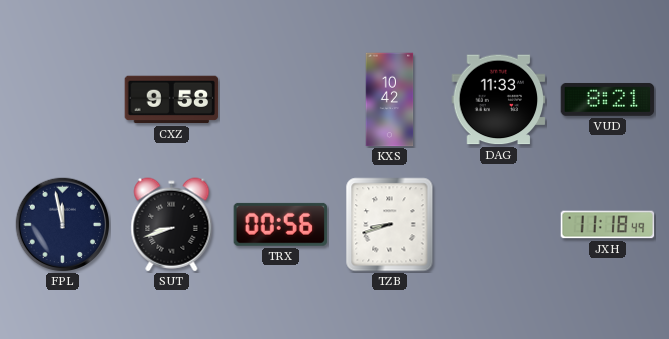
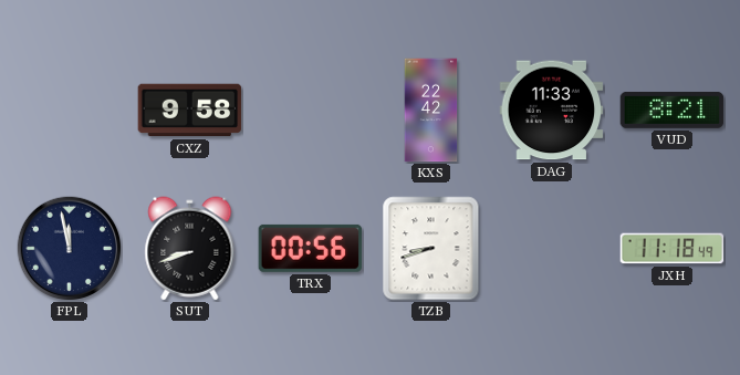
KXS: 10:42 -> 22:42
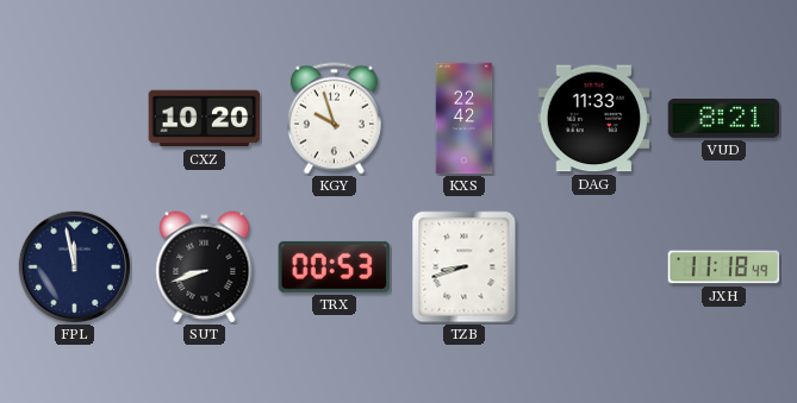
CXZ: 9:58 -> 10:20
KGY: none -> 9:57
TRX: 00:56 -> 00:53
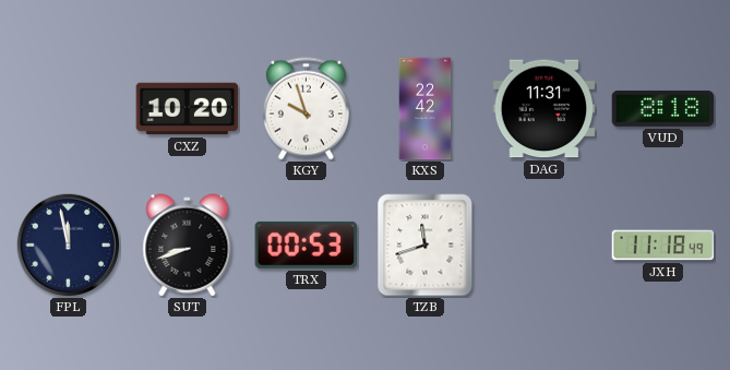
DAG: 11:33 -> 11:31
VUD: 8:21 -> 8:18
TZB: 8:42 -> 11:42
